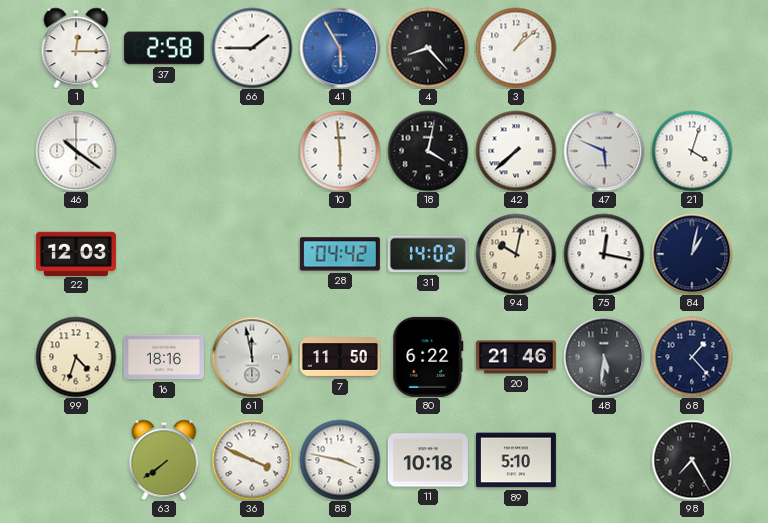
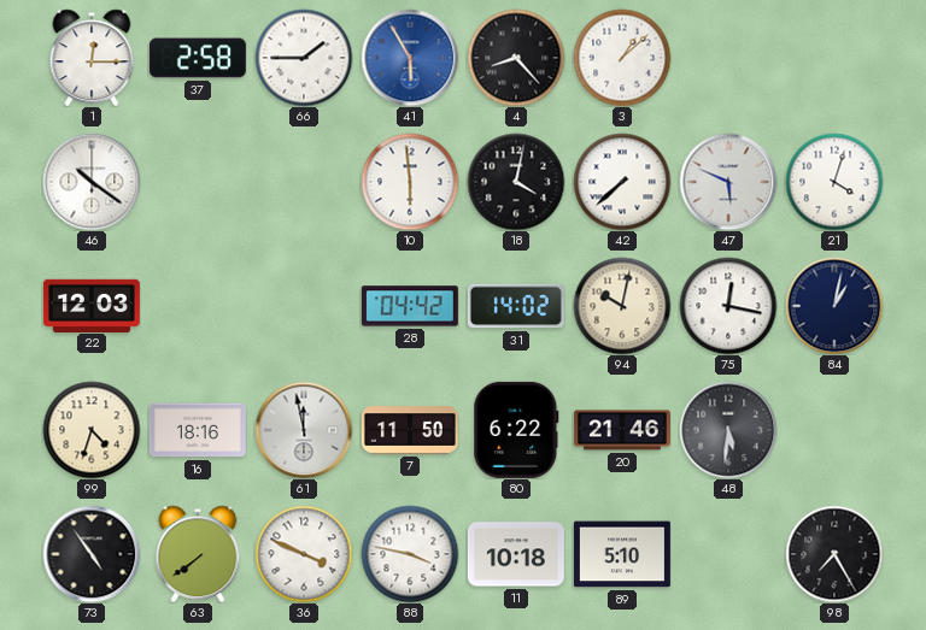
68: 1:23 -> none
73: none -> 4:54
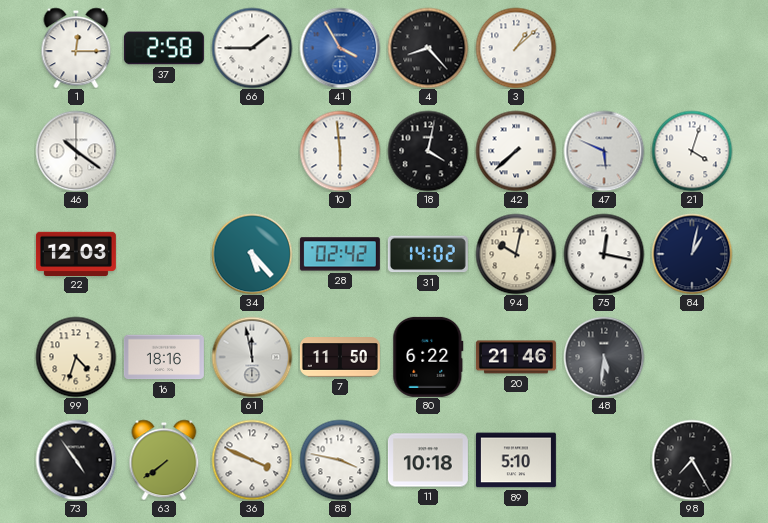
41: 5:55 -> 3:55
34: none -> 5:23
28: 04:42 -> 02:42
